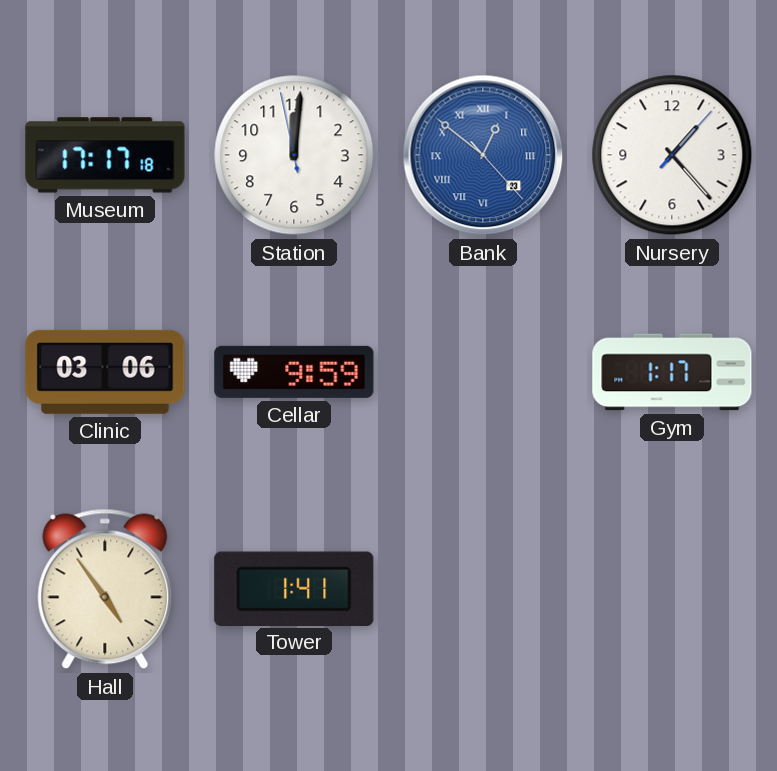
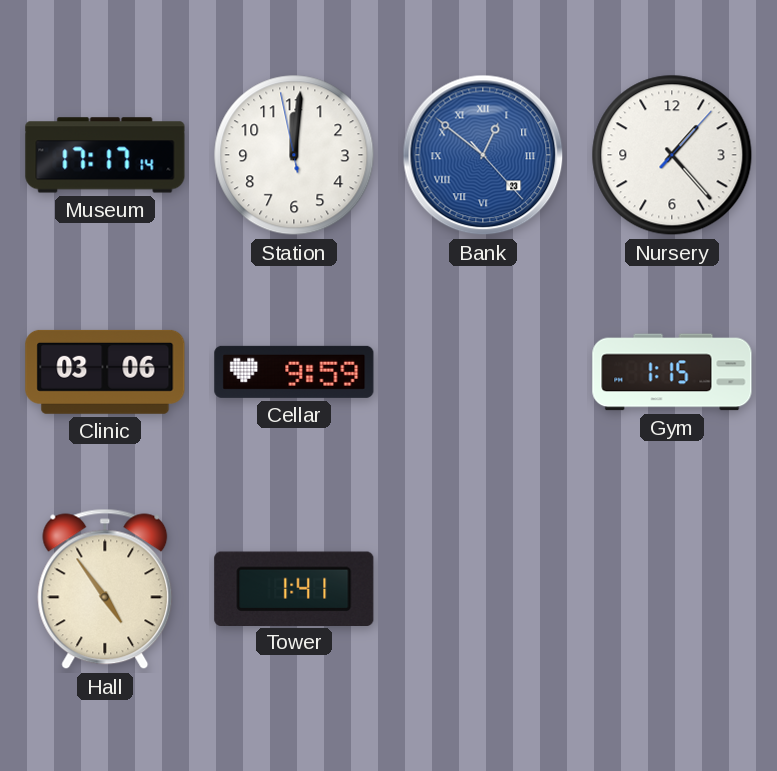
Museum: 17:17:18 -> 17:17:14
Gym: 1:17 -> 1:15
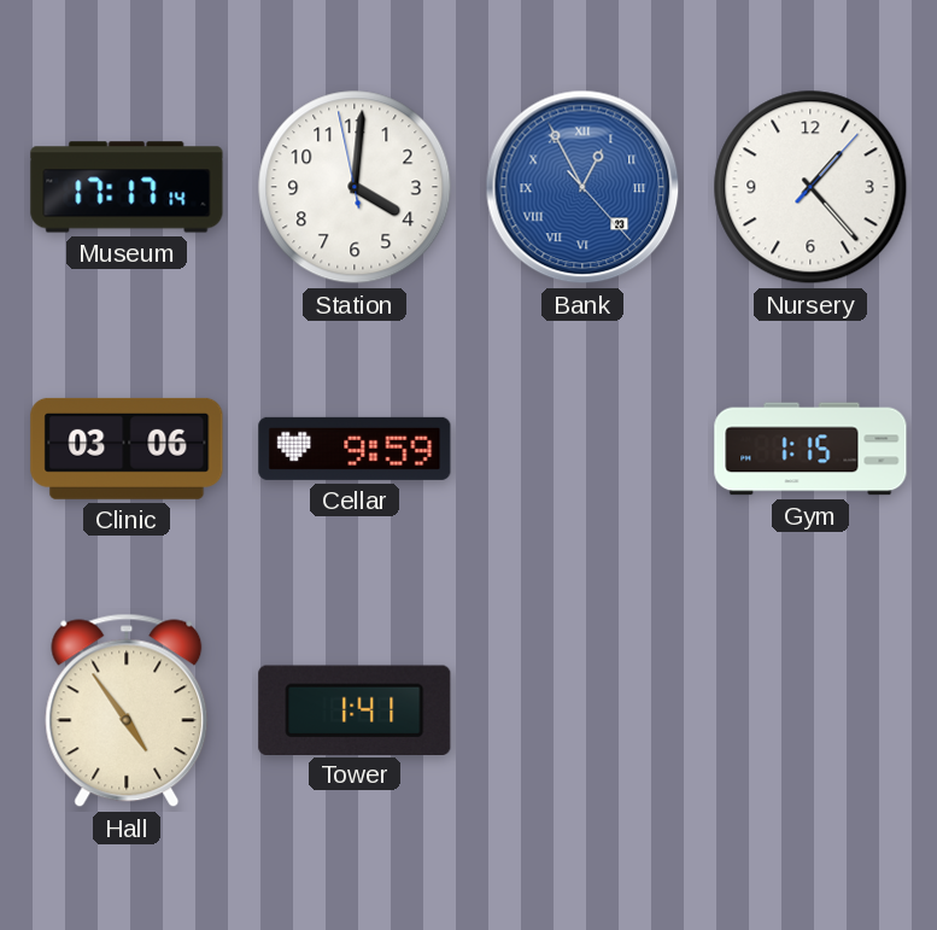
Station: 12:00 -> 4:00
Bank: 12:51 -> 12:55
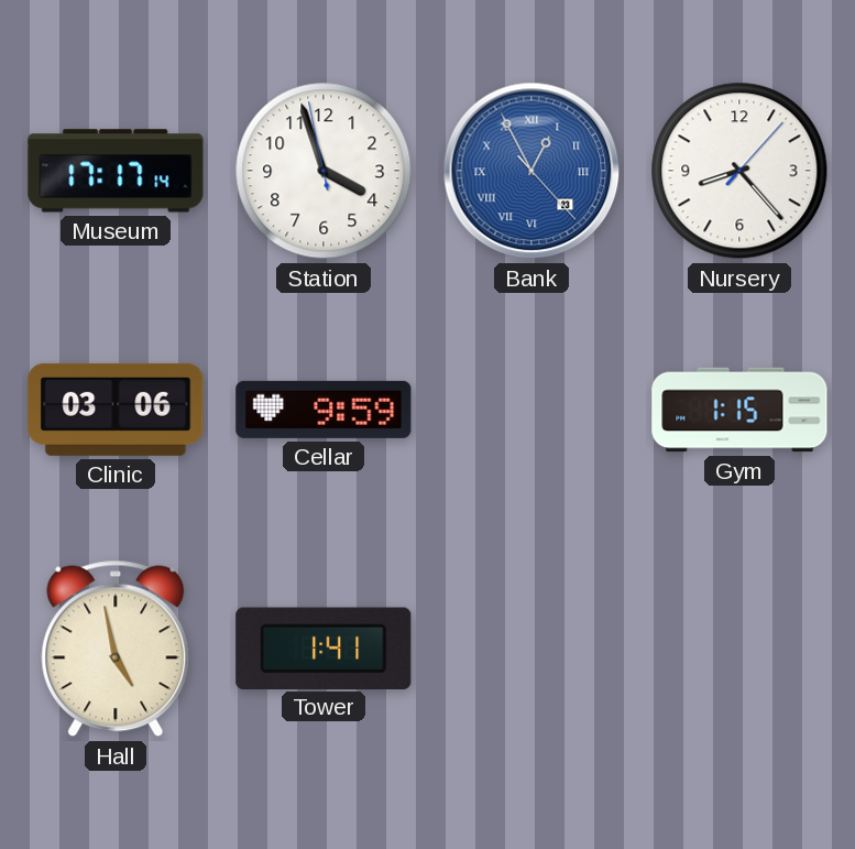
Station: 4:00 -> 3:56
Nursery: 1:23 -> 8:23
Hall: 4:54 -> 4:58
